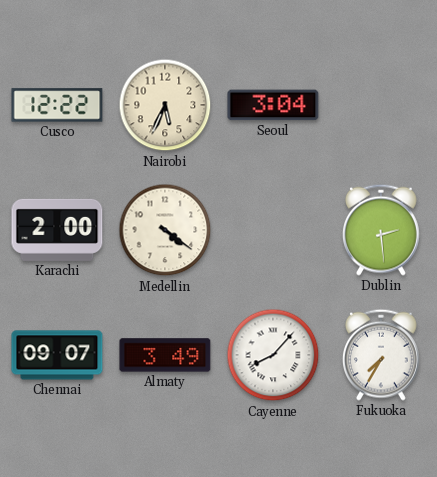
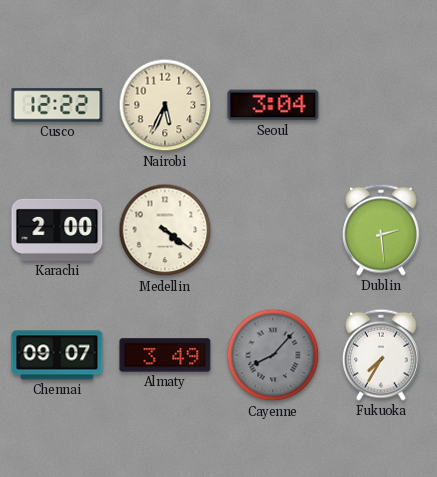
Cayenne dial: white -> grey
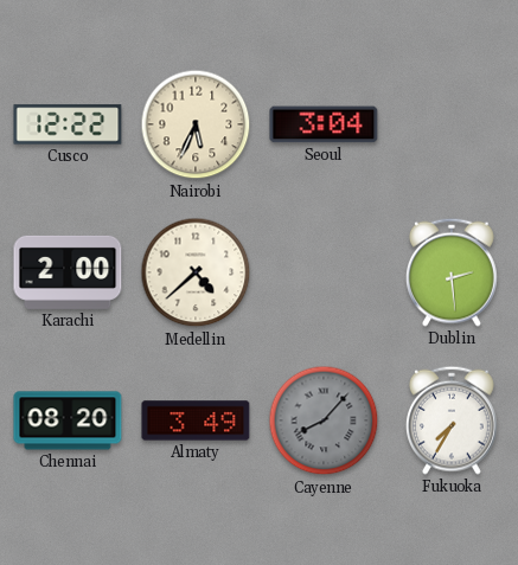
Medellin: 4:21 -> 4:38
Chennai: 09:07 -> 08:20
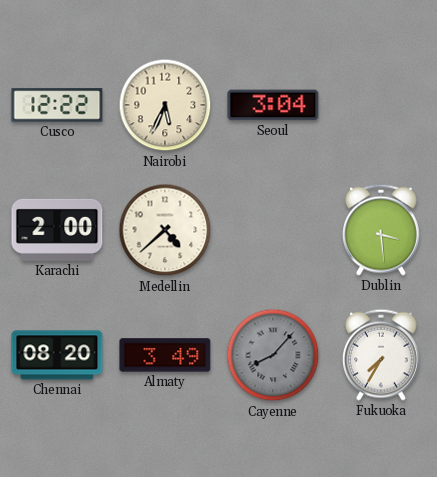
Dublin: 2:29 -> 3:29
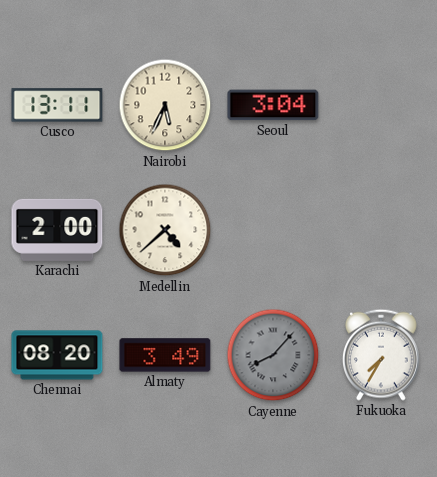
Cusco: 12:22 -> 13:11
Dublin: 3:29 -> none
